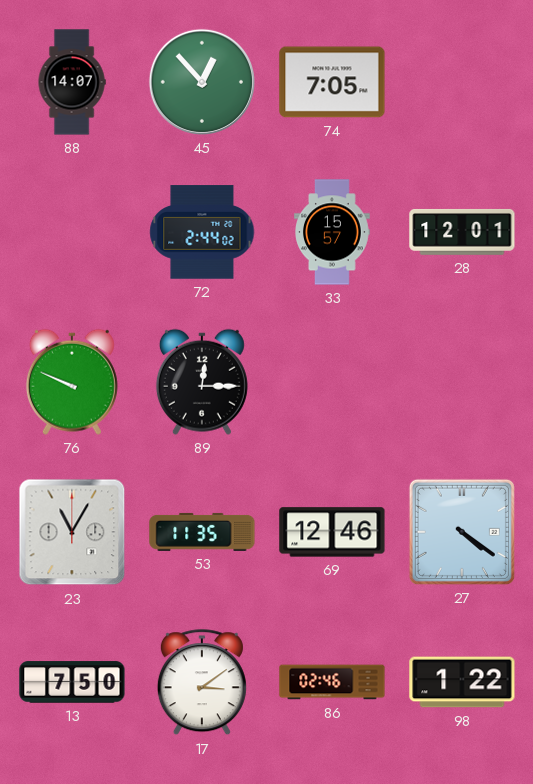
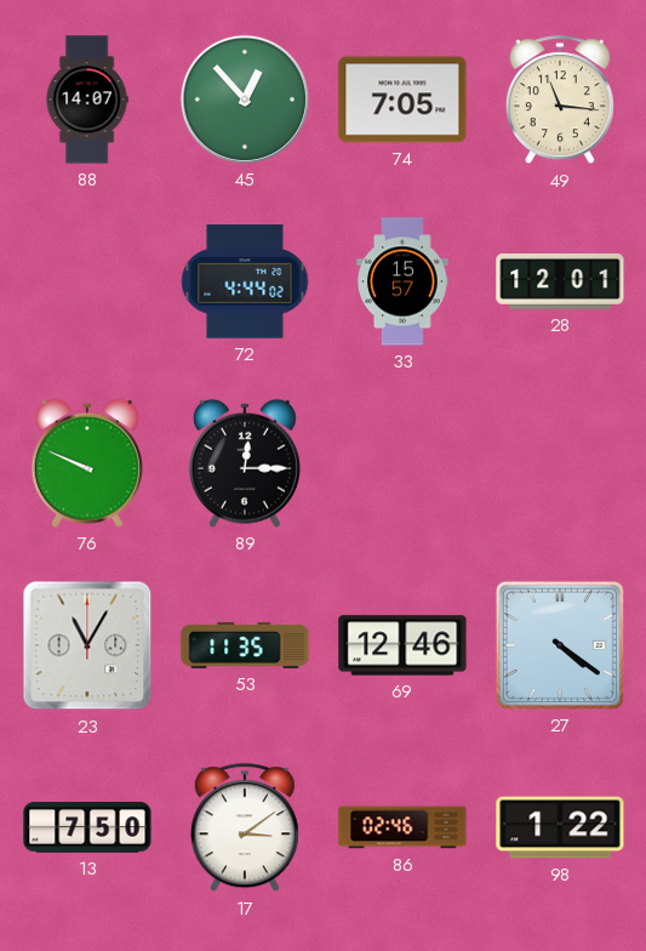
49: none -> 11:16
72: 2:44 -> 4:44
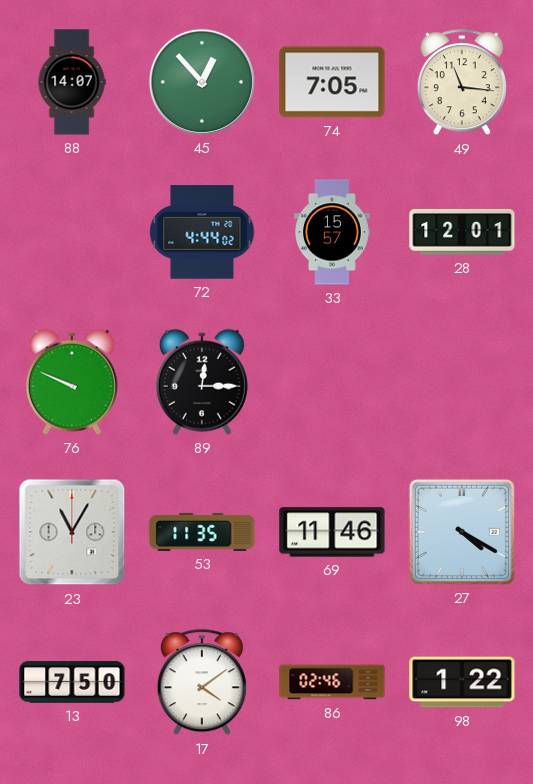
69: 12:46 -> 11:46
27: 4:21 -> 4:20
17: 3:09 -> 4:09
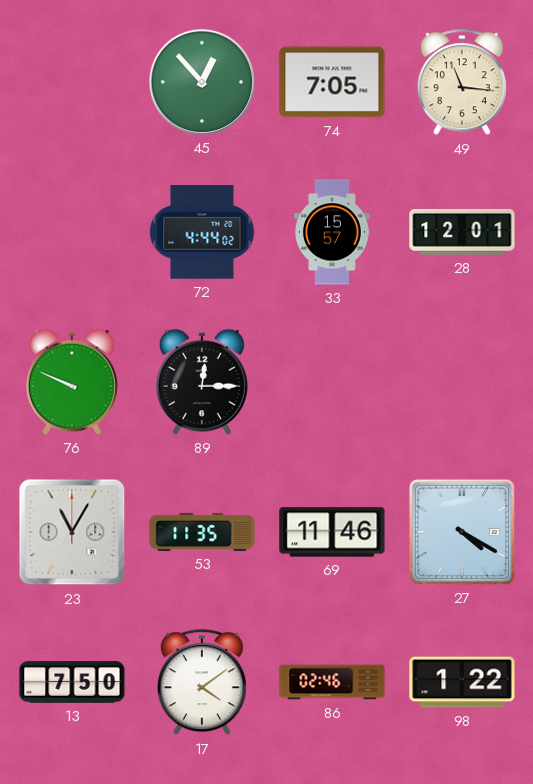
88: 14:07 -> none
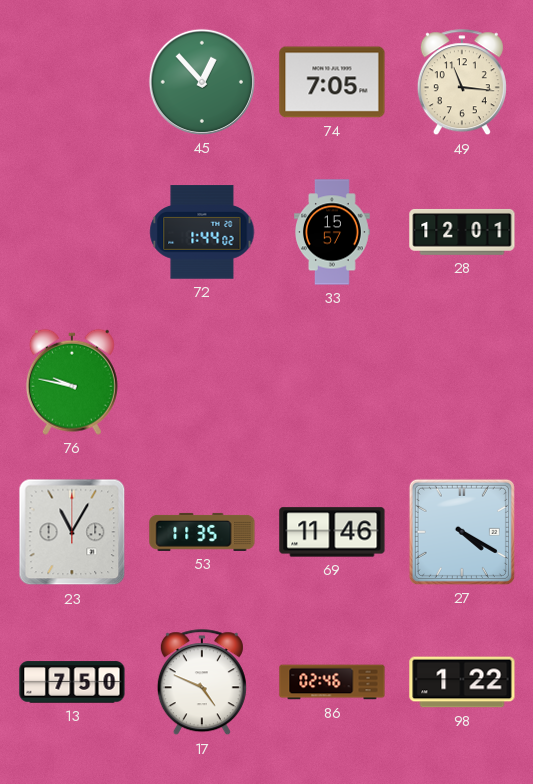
72: 4:44 -> 1:44
76: 9:49 -> 9:47
89: 12:15 -> none
17: 4:09 -> 4:49
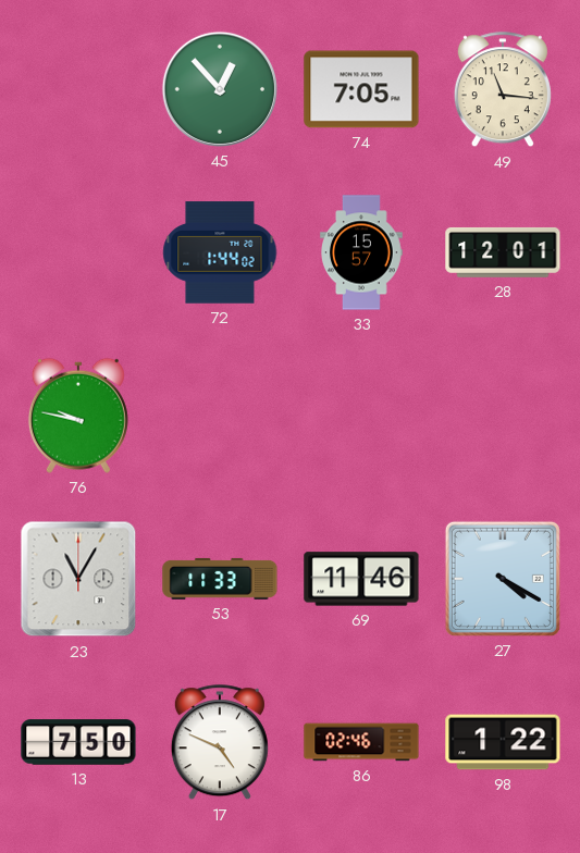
53: 11:35 -> 11:33
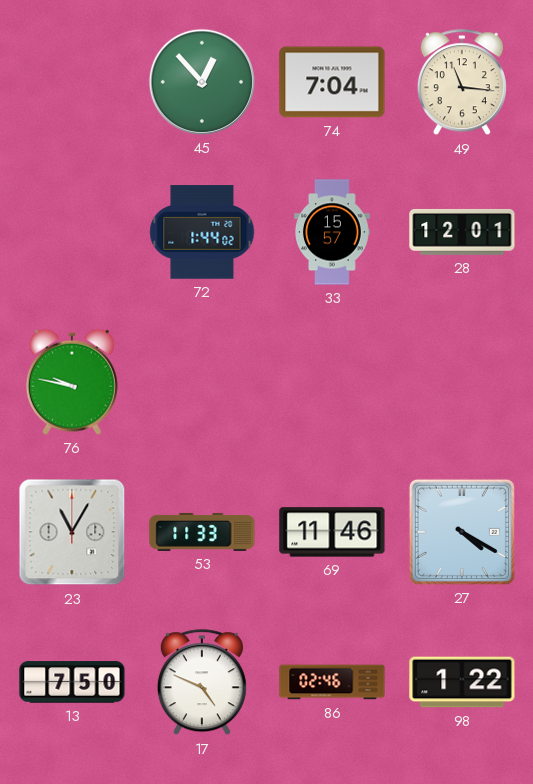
74: 7:05 -> 7:04
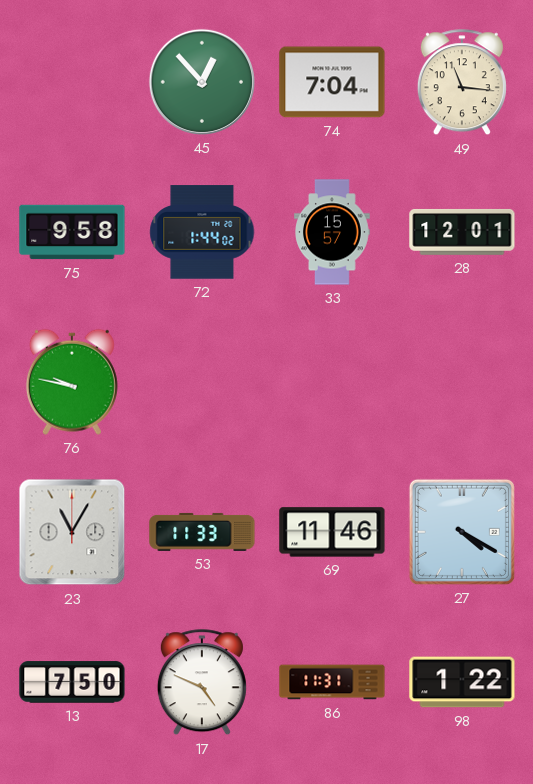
75: none -> 9:58
86: 02:46 -> 11:31
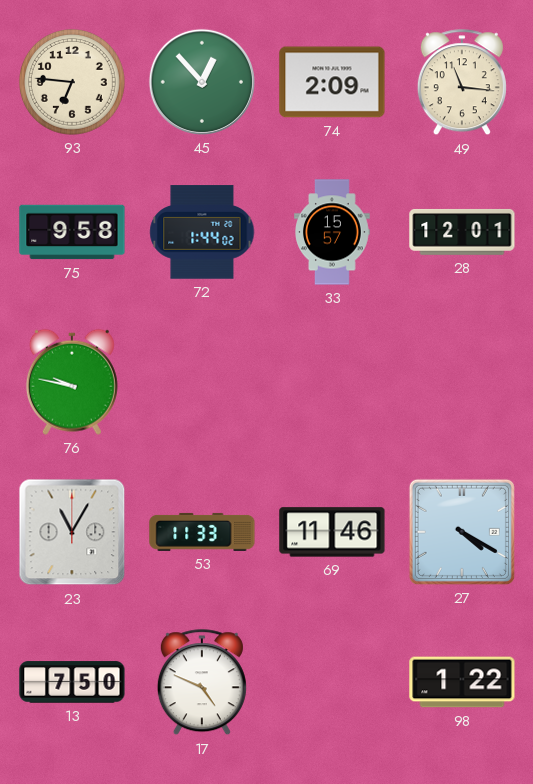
93: none -> 6:46
74: 7:04 -> 2:09
86: 11:31 -> none
